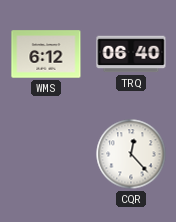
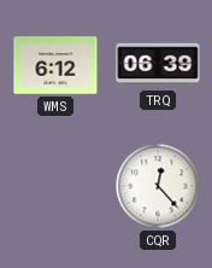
TRQ: 06:40 -> 06:39
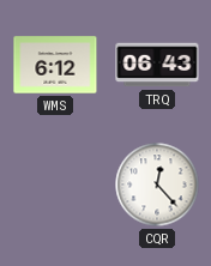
TRQ: 06:39 -> 06:43
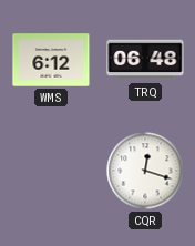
TRQ: 06:43 -> 06:48
CQR: 12:23 -> 12:18
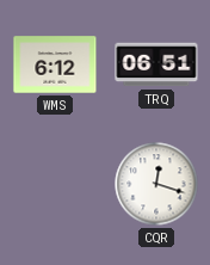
TRQ: 06:48 -> 06:51
